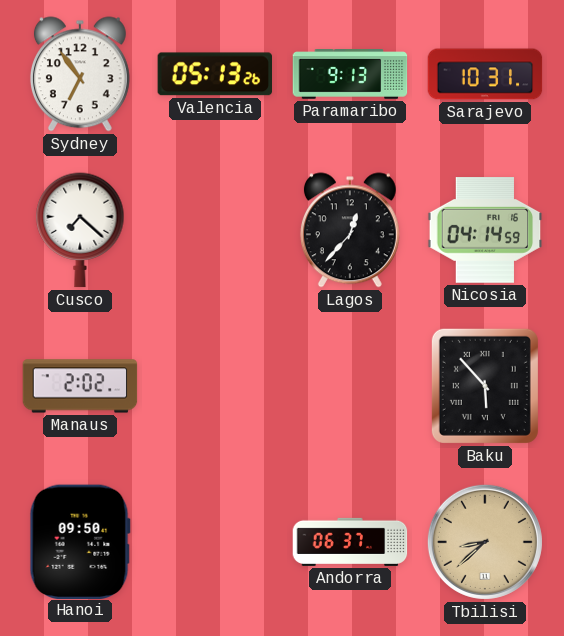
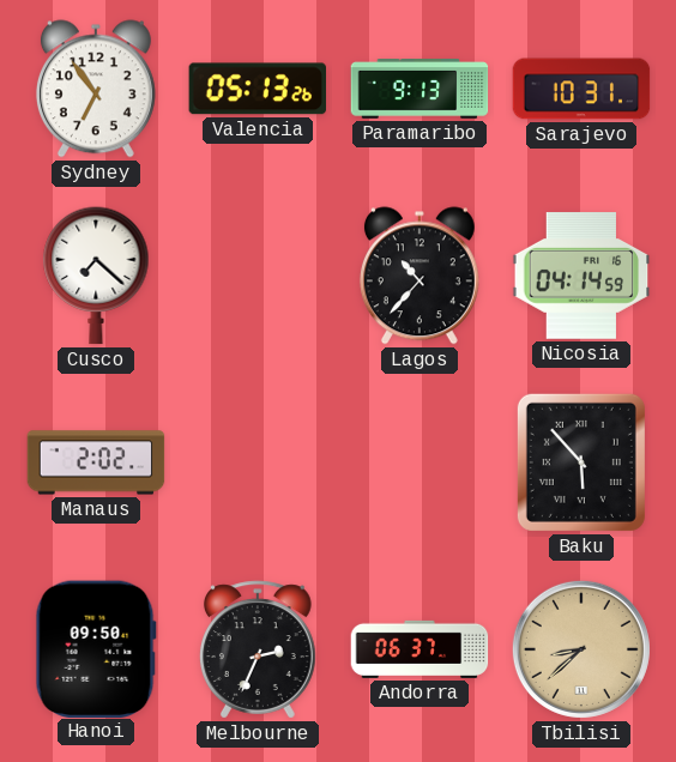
Lagos: 12:37 -> 10:37
Melbourne: none -> 2:34
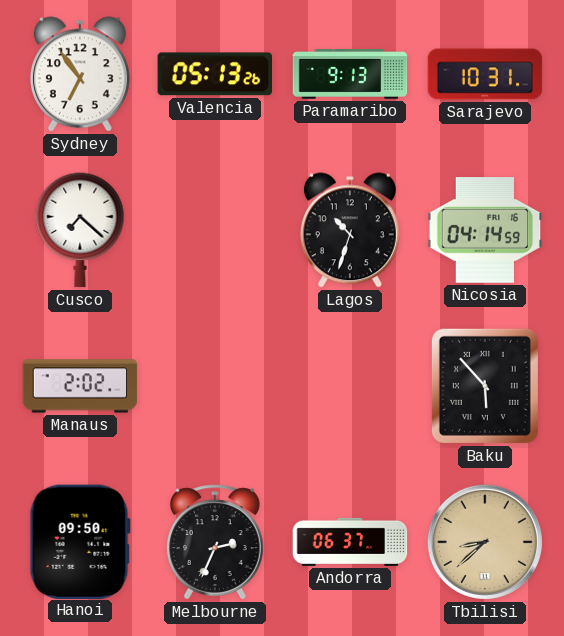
Lagos: 10:37 -> 10:33
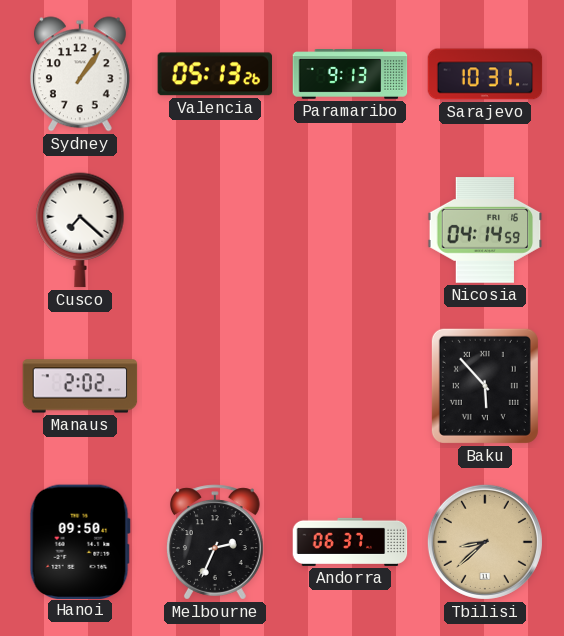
Sydney: 6:54 -> 1:06
Lagos: 10:33 -> none
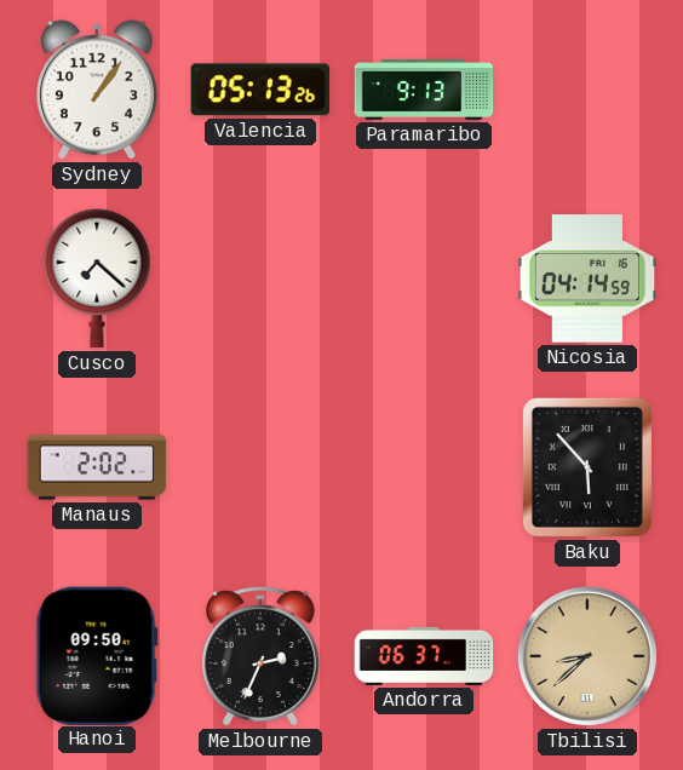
Sarajevo: 10:31 -> none
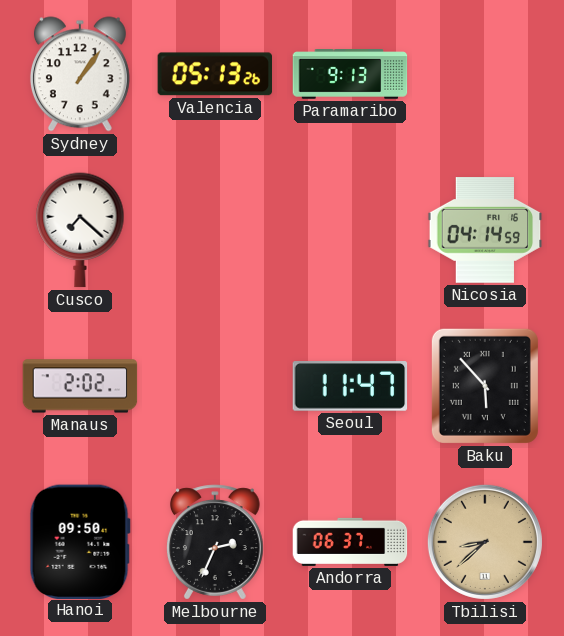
Seoul: none -> 11:47
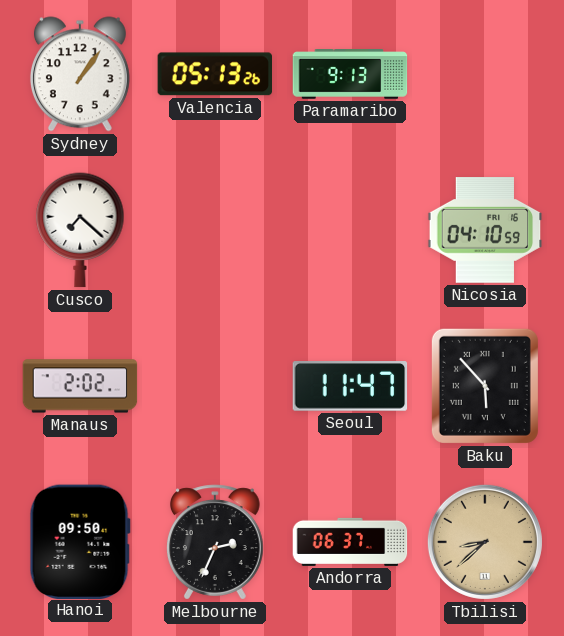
Nicosia: 04:14 -> 04:10
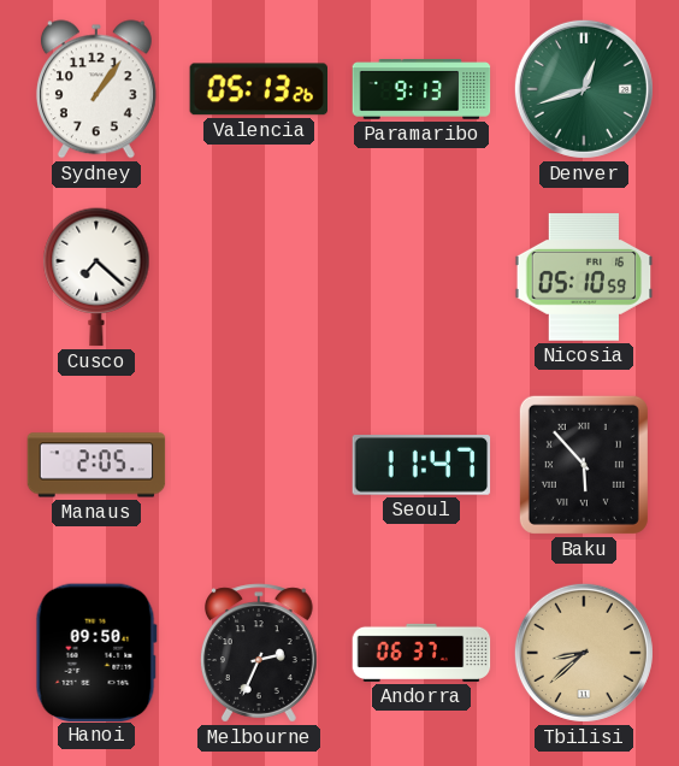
Denver: none -> 12:42
Nicosia: 04:10 -> 05:10
Manaus: 2:02 -> 2:05
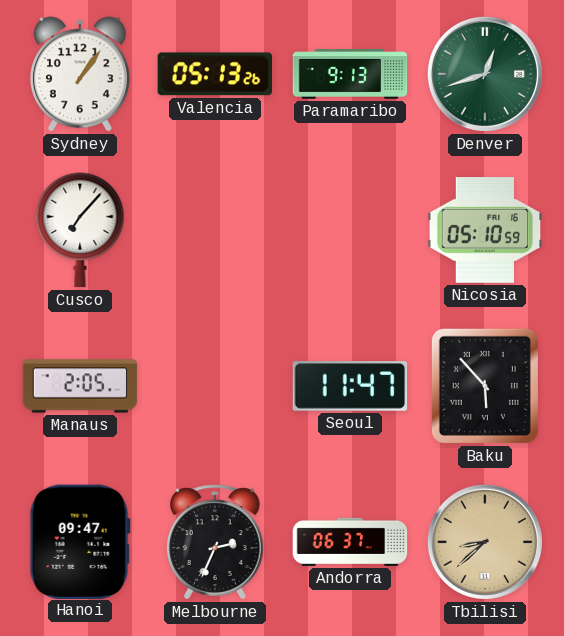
Cusco: 7:22 -> 7:07
Hanoi: 09:50 -> 09:47
